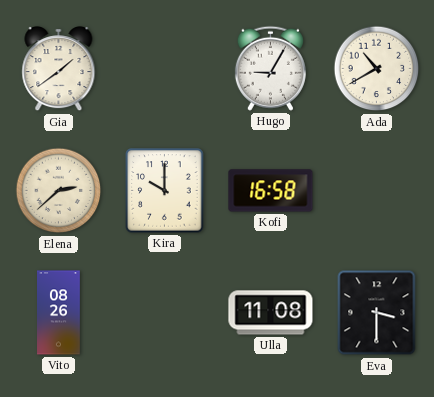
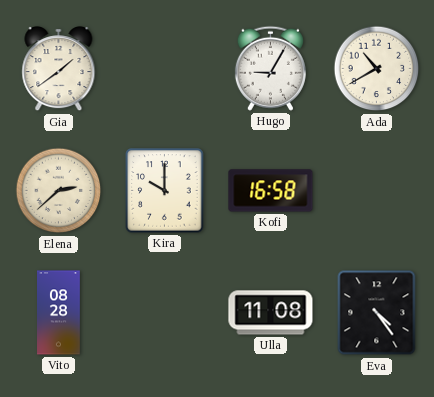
Vito: 08:26 -> 08:28
Eva: 3:30 -> 4:24
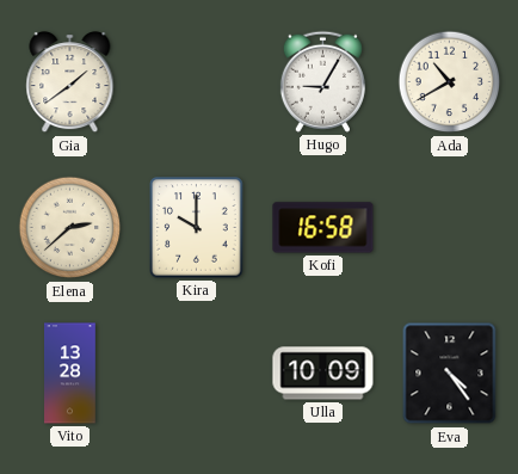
Vito: 08:28 -> 13:28
Ulla: 11:08 -> 10:09
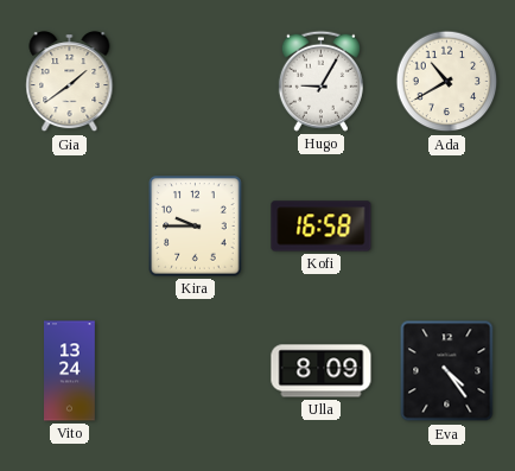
Elena: 2:38 -> none
Kira: 10:00 -> 9:45
Vito: 13:28 -> 13:24
Ulla: 10:09 -> 8:09
